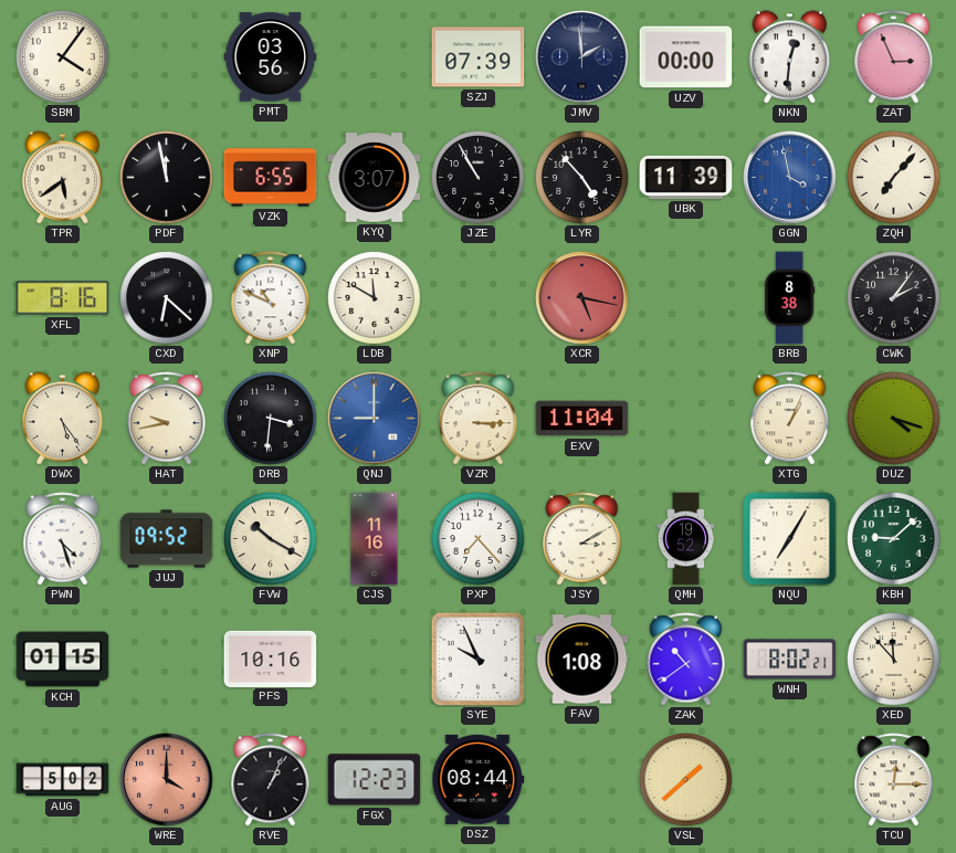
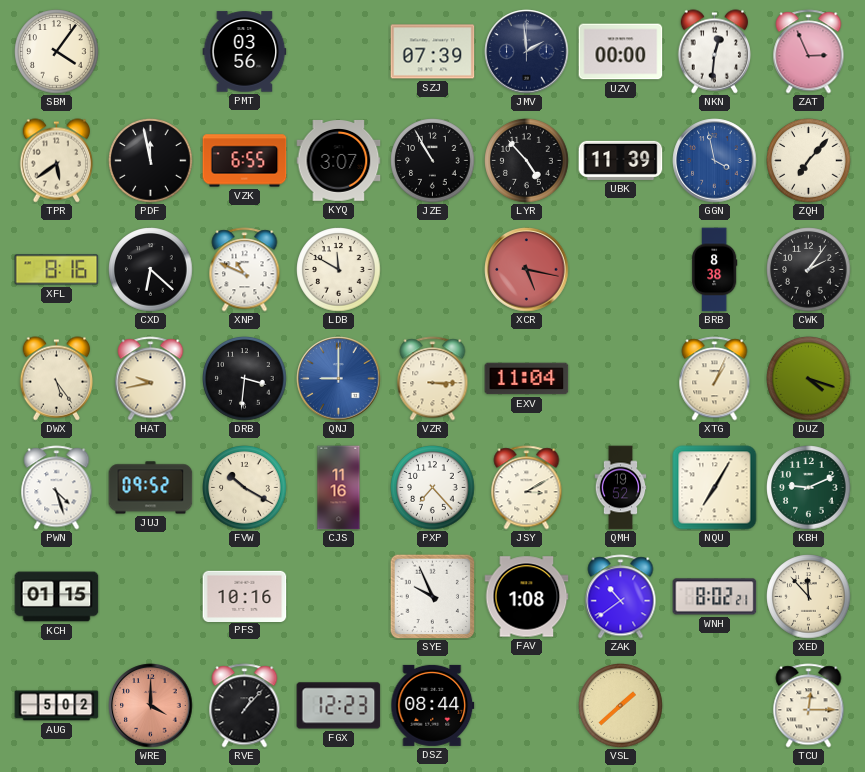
KBH: 9:08 -> 9:11
RVE: 1:04 -> 1:07
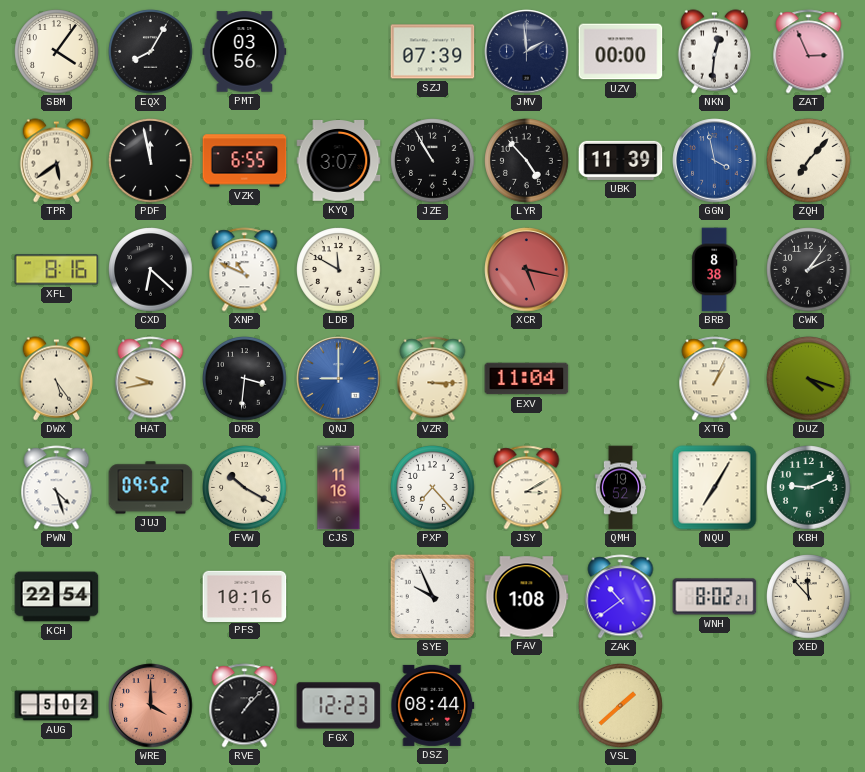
EQX: none -> 8:05
KCH: 01:15 -> 22:54
TCU: 12:15 -> none
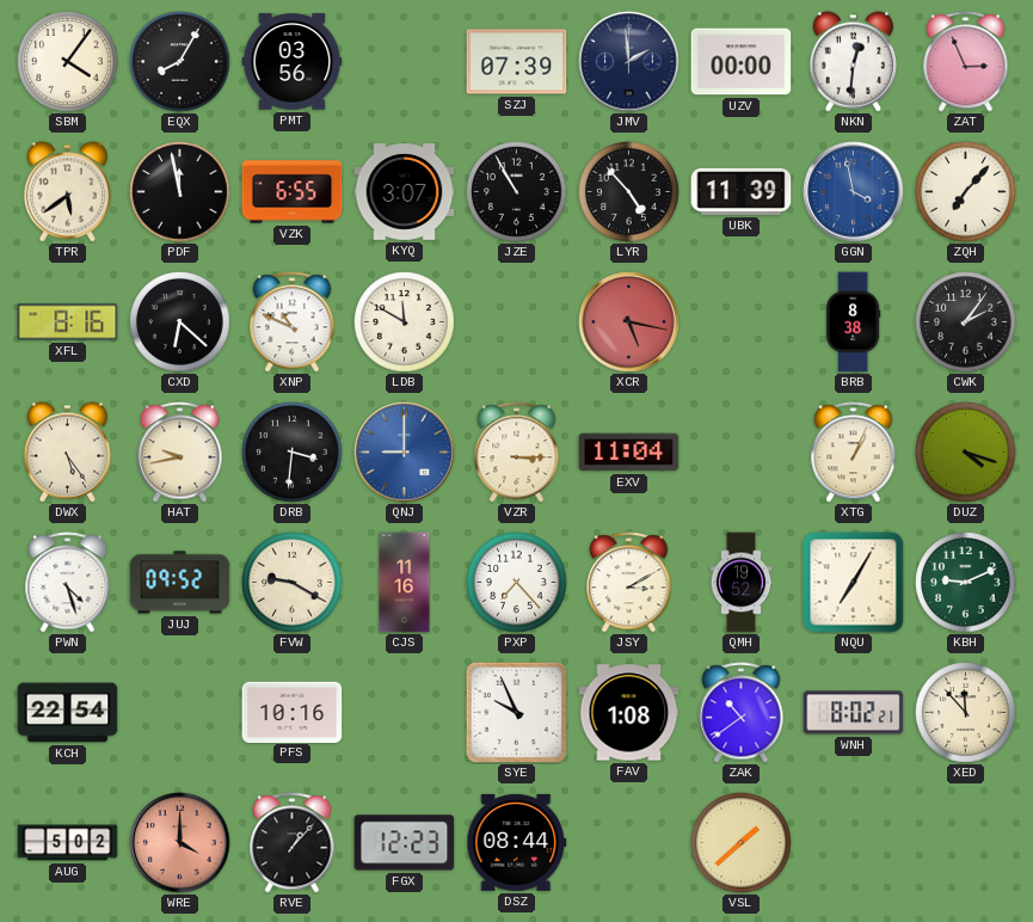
FVW: 10:20 -> 9:20
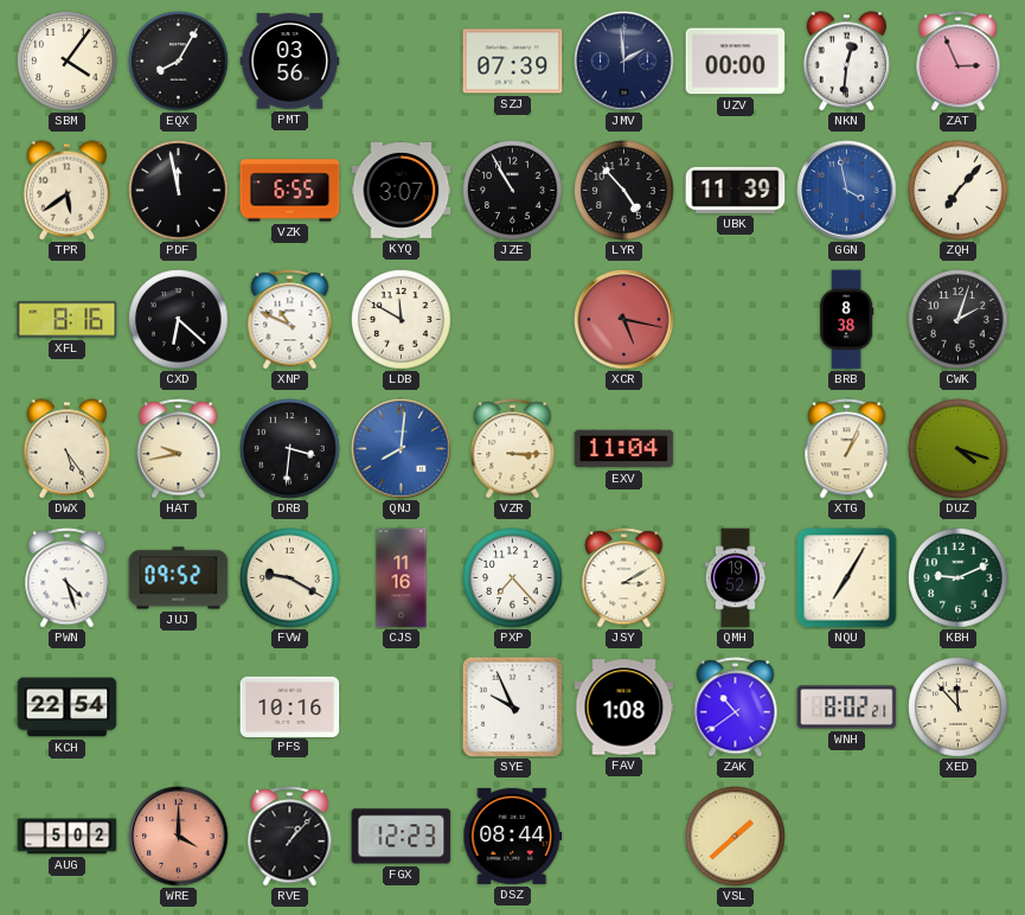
CWK: 2:06 -> 2:03
QNJ: 9:00 -> 8:01
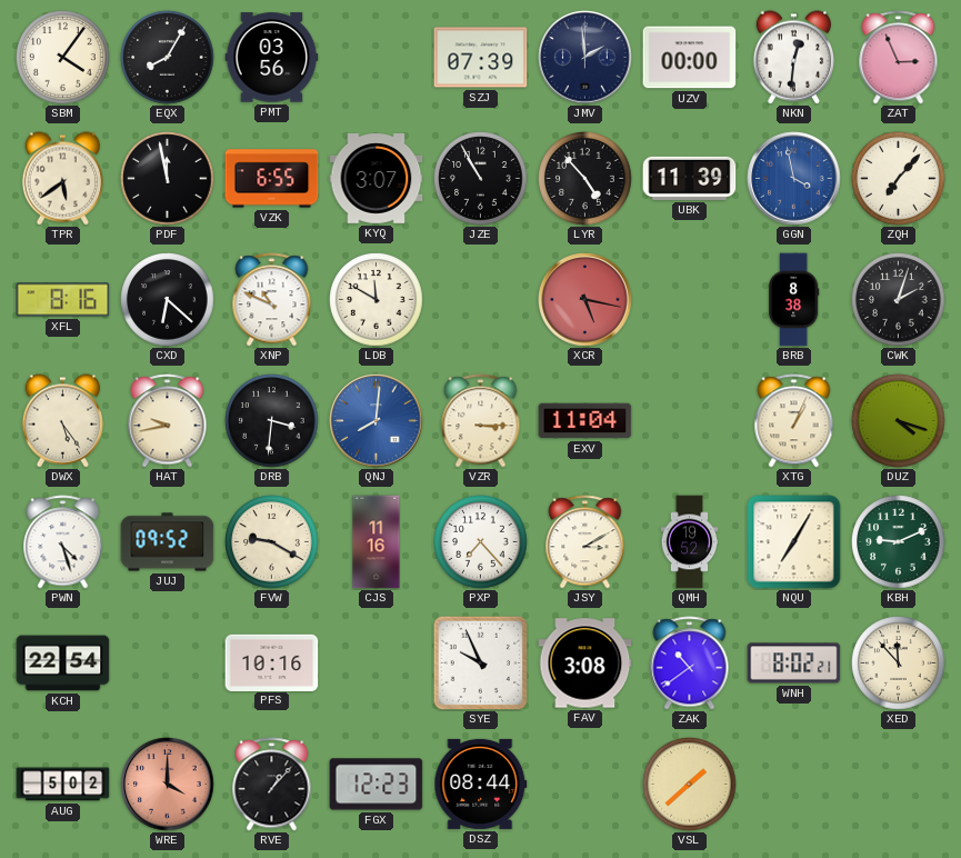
FAV: 1:08 -> 3:08
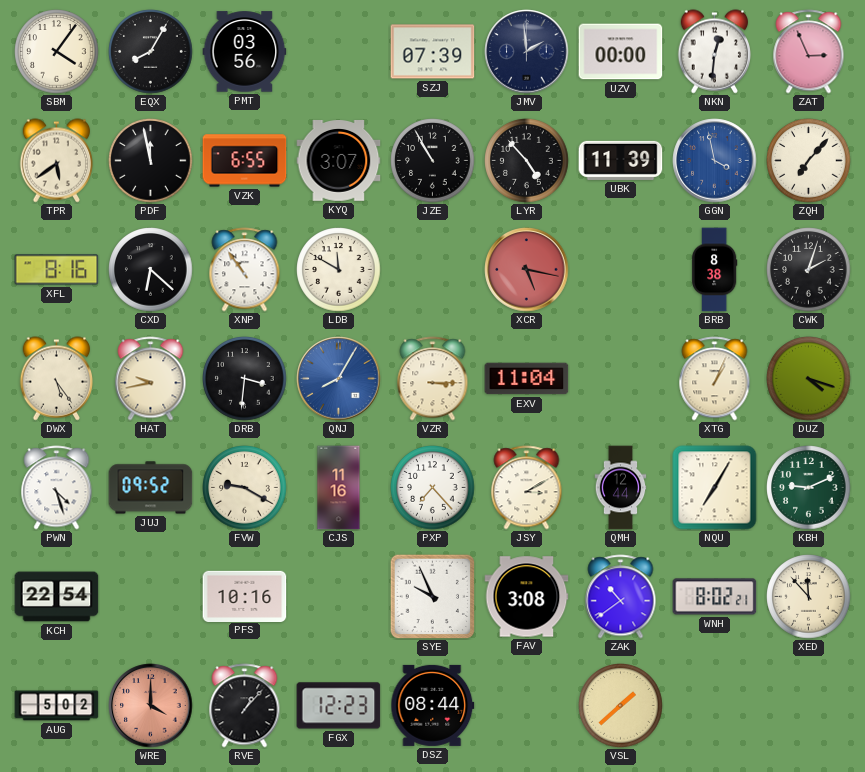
XNP: 10:49 -> 10:54
QNJ: 8:01 -> 8:05
QMH: 19:52 -> 12:44
